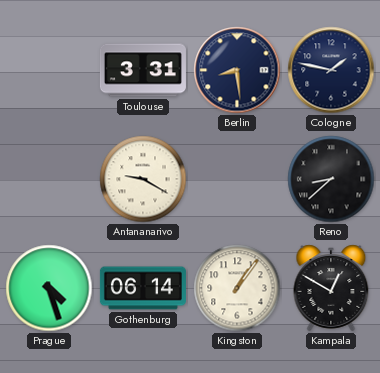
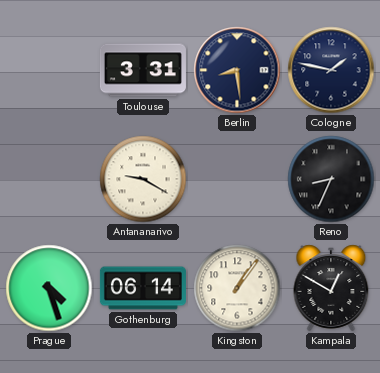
Reno: 8:38 -> 8:34
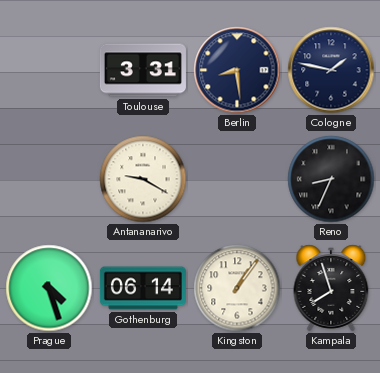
Kampala: 12:50 -> 7:57
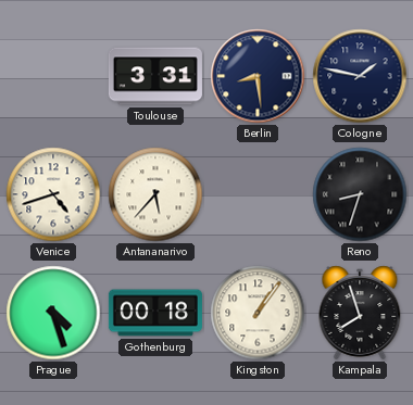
Venice: none -> 4:42
Antananarivo: 9:20 -> 5:37
Reno: 8:34 -> 8:33
Gothenburg: 06:14 -> 00:18
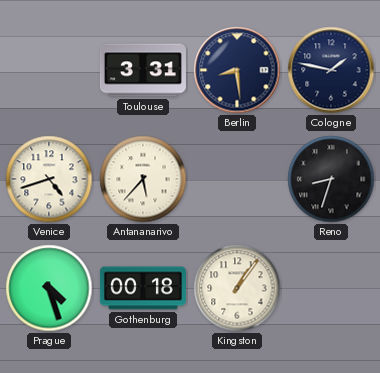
Kampala: 7:57 -> none
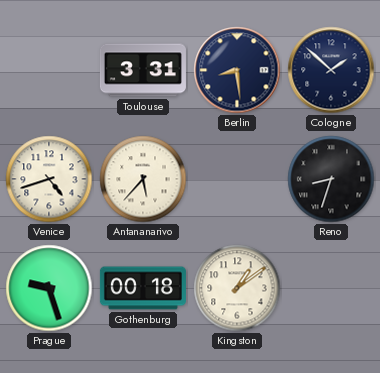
Cologne: 1:47 -> 1:52
Prague: 4:27 -> 9:27
Kingston: 1:06 -> 1:09
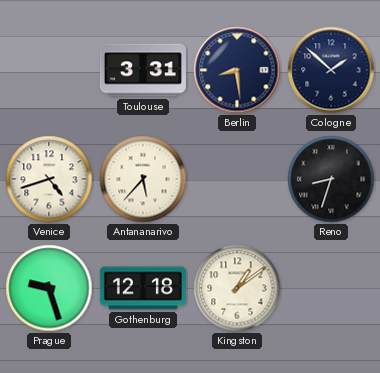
Gothenburg: 00:18 -> 12:18
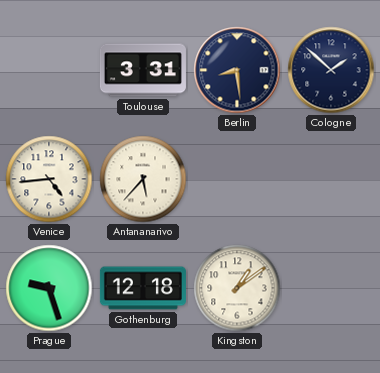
Venice: 4:42 -> 4:44
Reno: 8:33 -> none
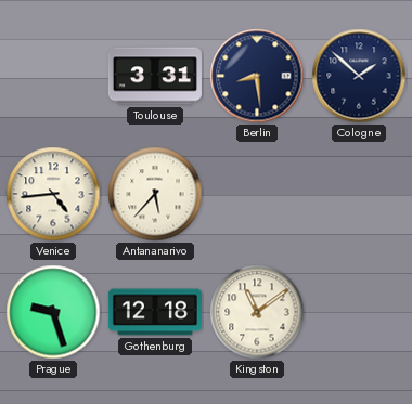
Kingston: 1:09 -> 11:09
